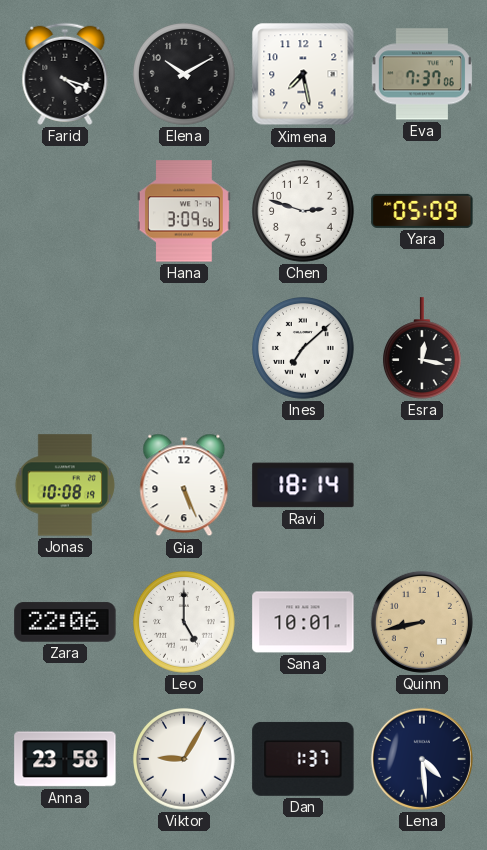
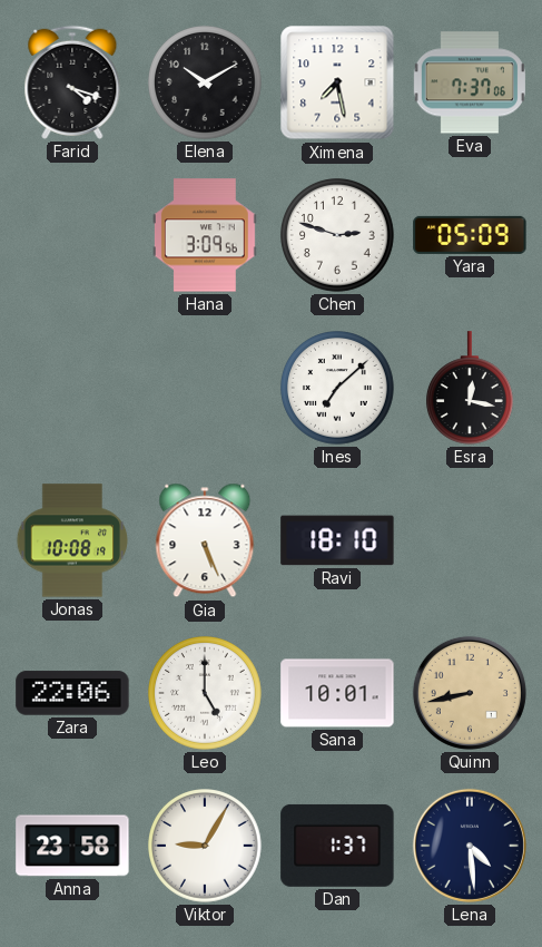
Ravi: 18:14 -> 18:10
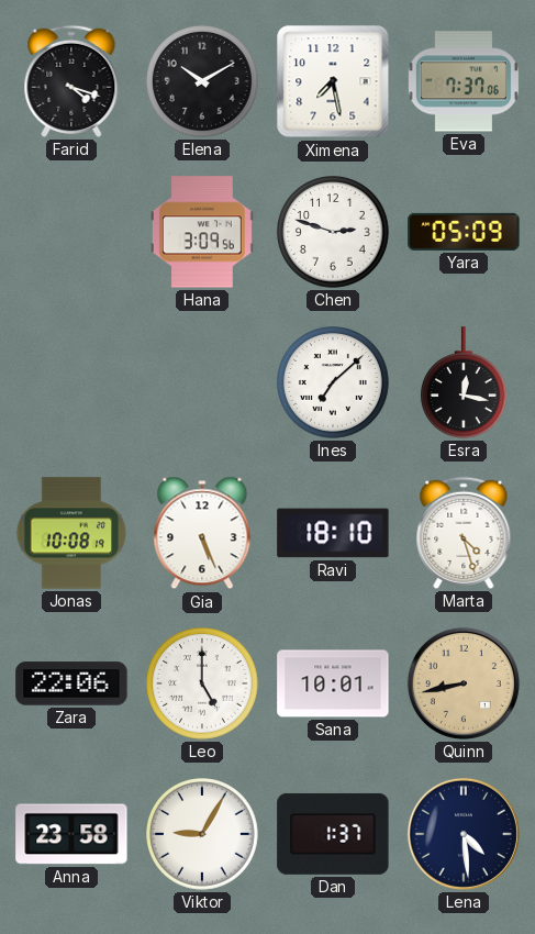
Marta: none -> 4:27
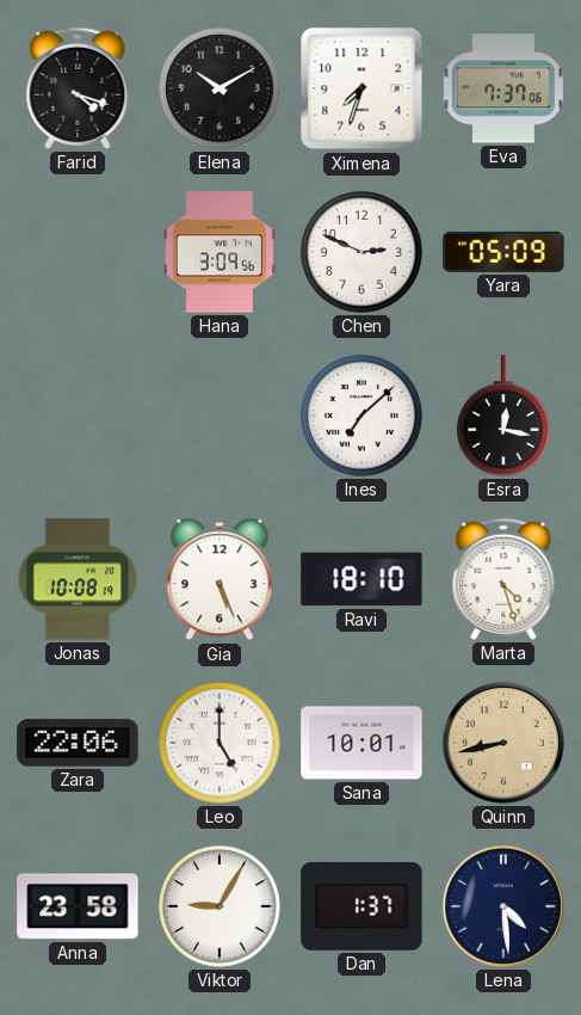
Ximena: 7:28 -> 7:33
Chen: 2:48 -> 2:49
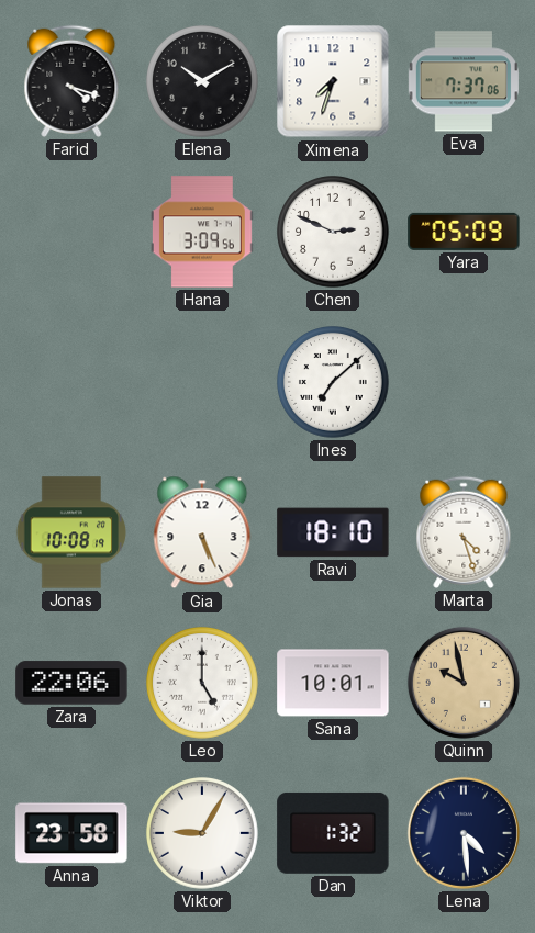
Esra: 12:17 -> none
Quinn: 8:43 -> 9:58
Dan: 1:37 -> 1:32
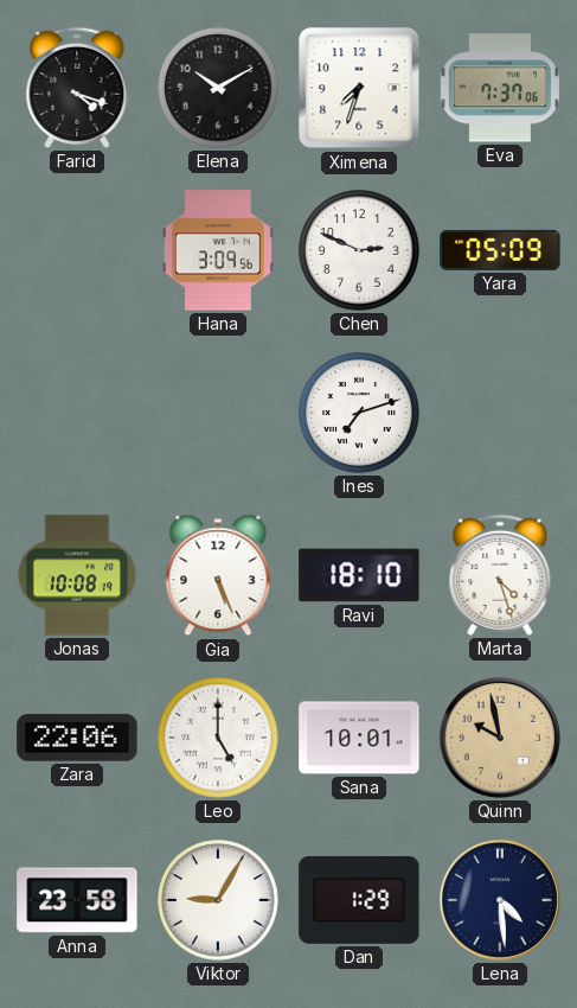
Ines: 7:08 -> 7:12
Dan: 1:32 -> 1:29
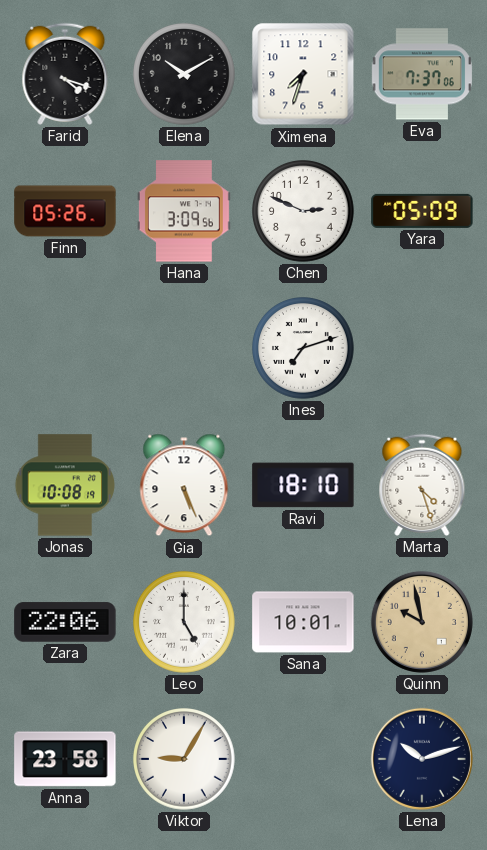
Finn: none -> 05:26
Dan: 1:29 -> none
Lena: 4:29 -> 10:12
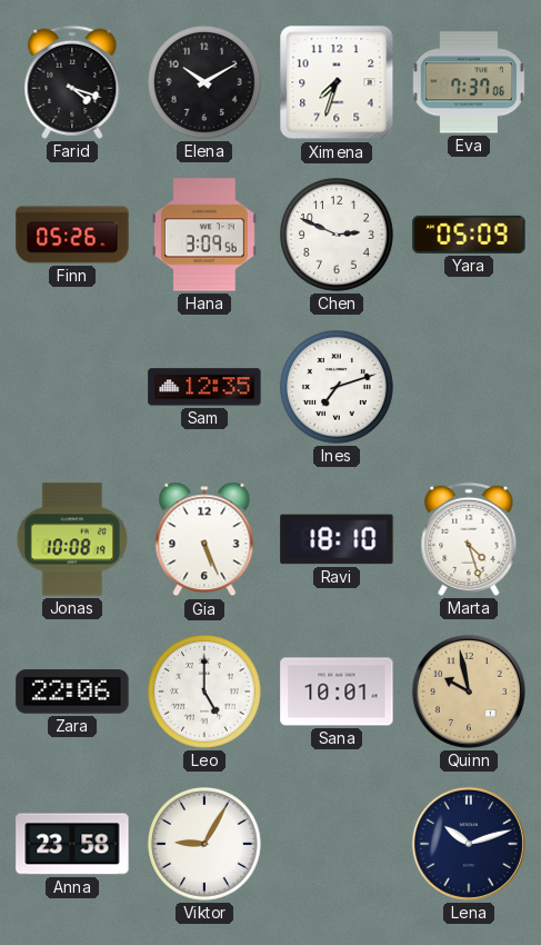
Sam: none -> 12:35
